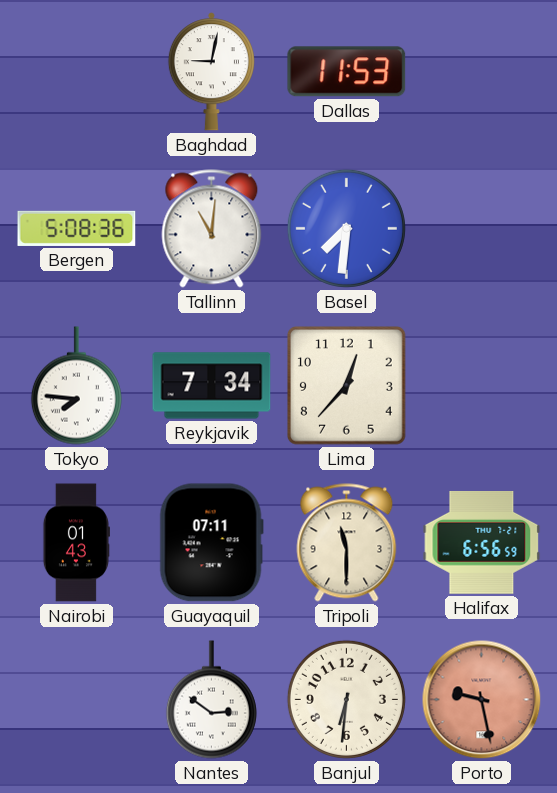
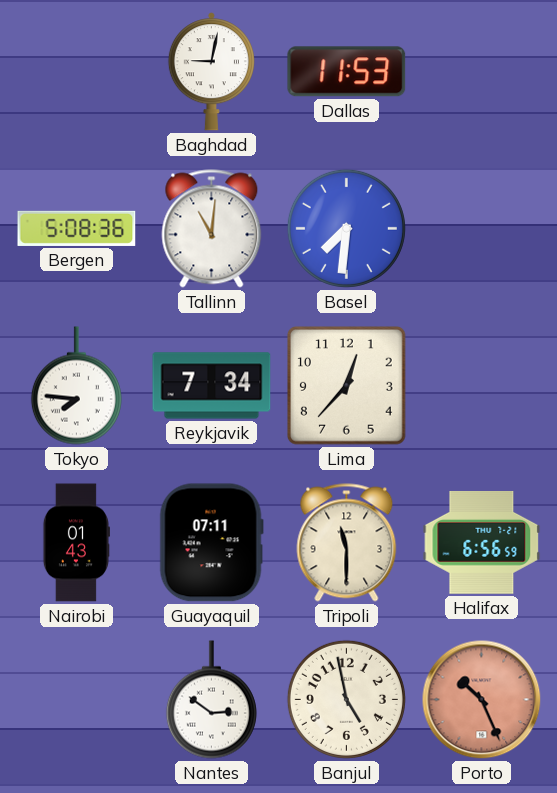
Banjul: 6:31 -> 4:58
Porto: 9:28 -> 10:26
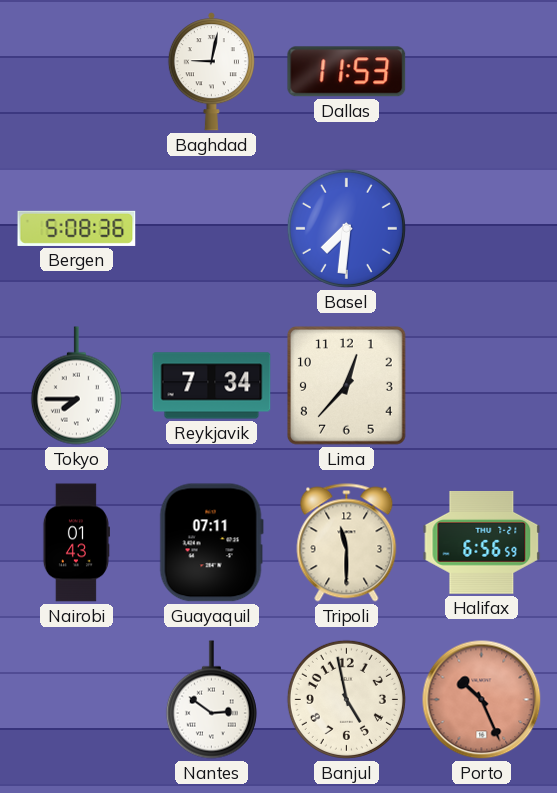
Tallinn: 11:01 -> none
Tokyo: 7:46 -> 7:45
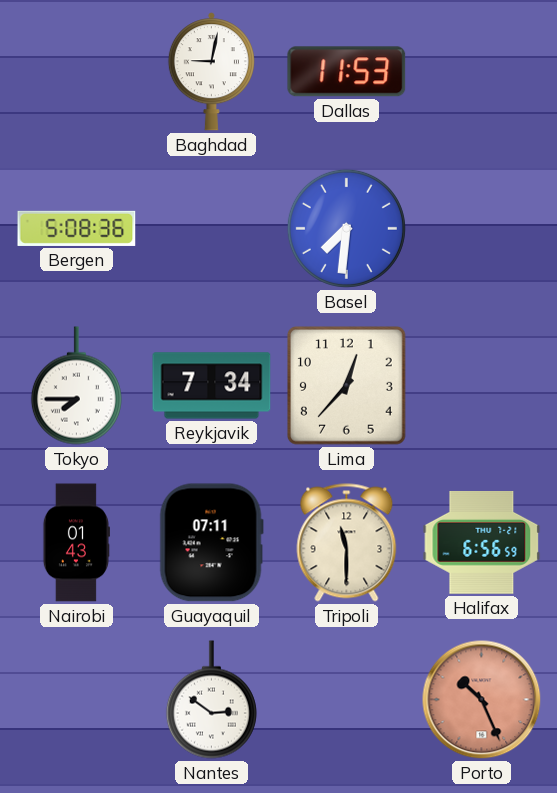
Banjul: 4:58 -> none
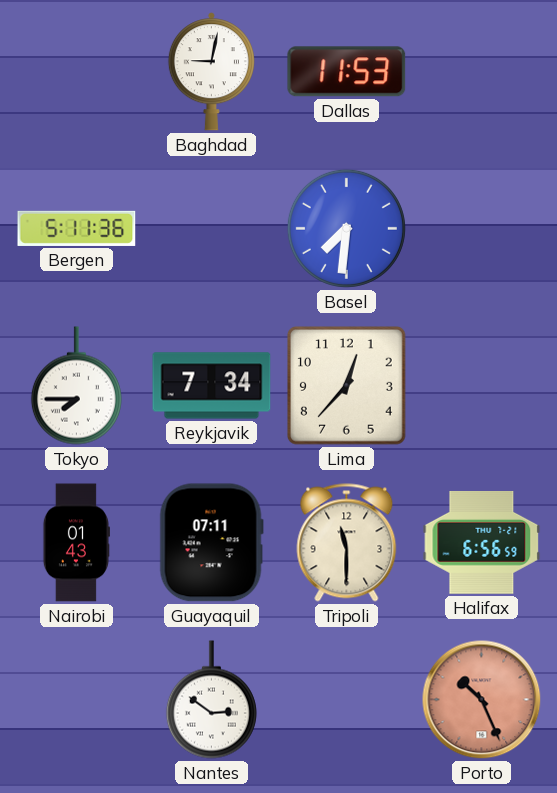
Bergen: 5:08 -> 5:11
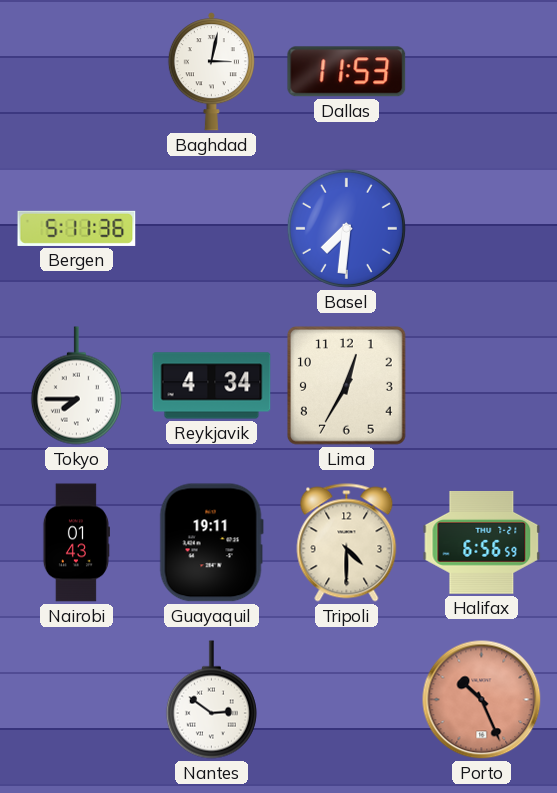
Baghdad: 9:02 -> 3:02
Reykjavik: 7:34 -> 4:34
Lima: 12:37 -> 12:35
Guayaquil: 07:11 -> 19:11
Tripoli: 11:30 -> 4:30
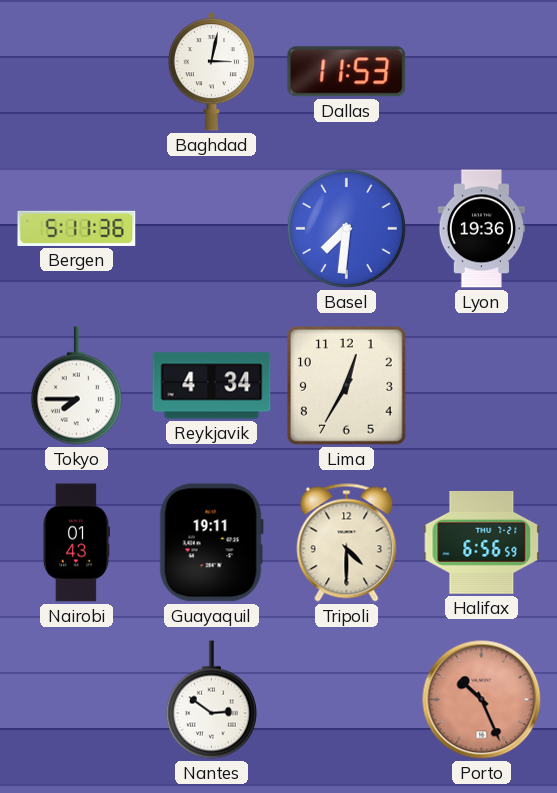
Lyon: none -> 19:36
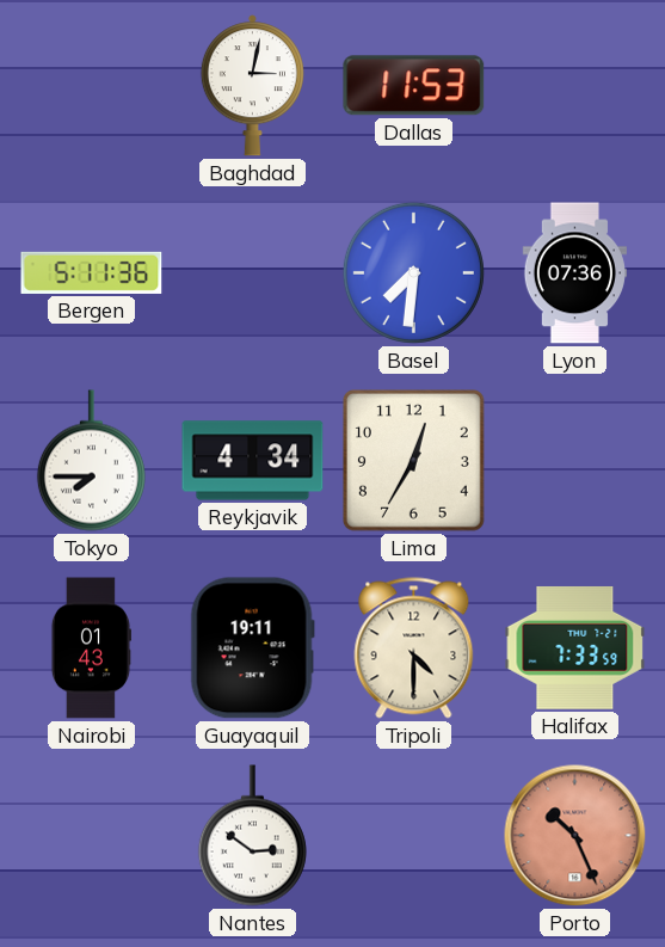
Lyon: 19:36 -> 07:36
Halifax: 6:56 -> 7:33
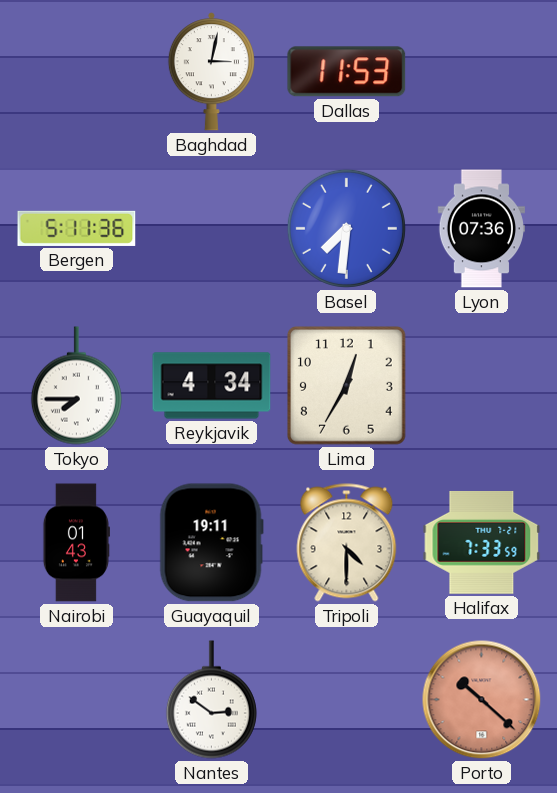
Porto: 10:26 -> 10:22
